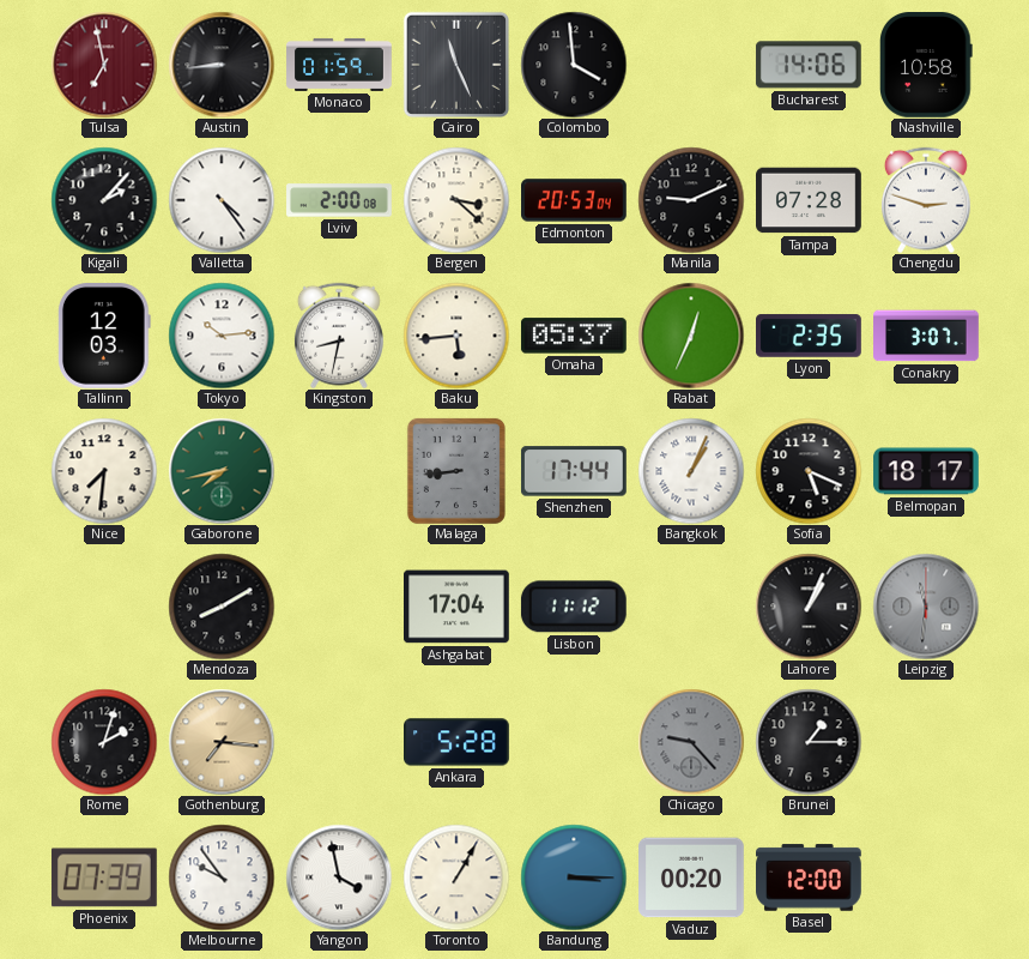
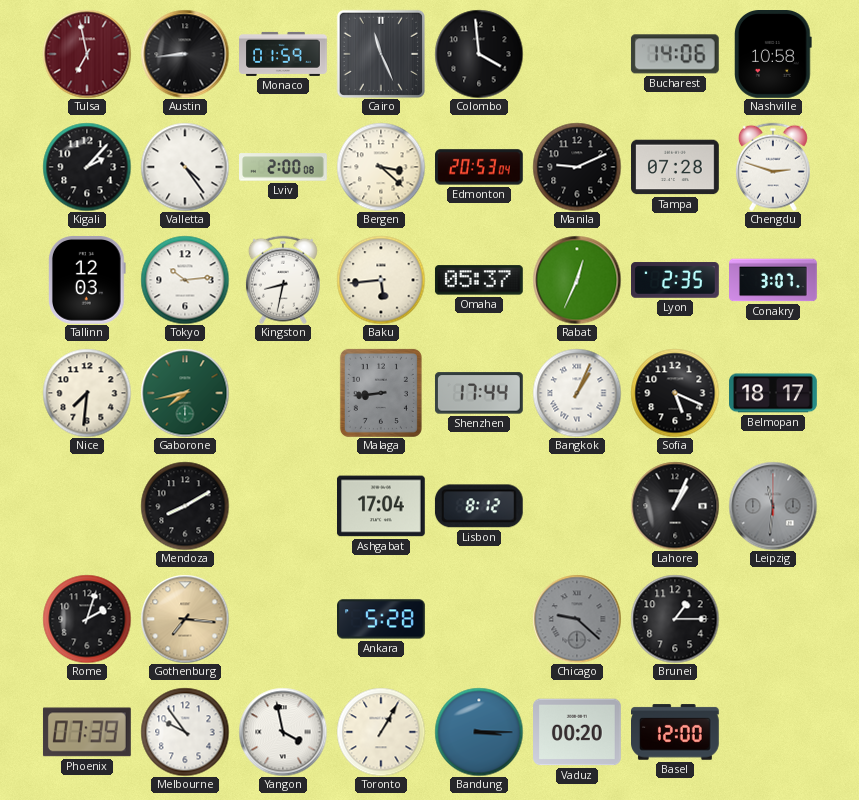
Lisbon: 11:12 -> 8:12
Chicago: 9:23 -> 9:22
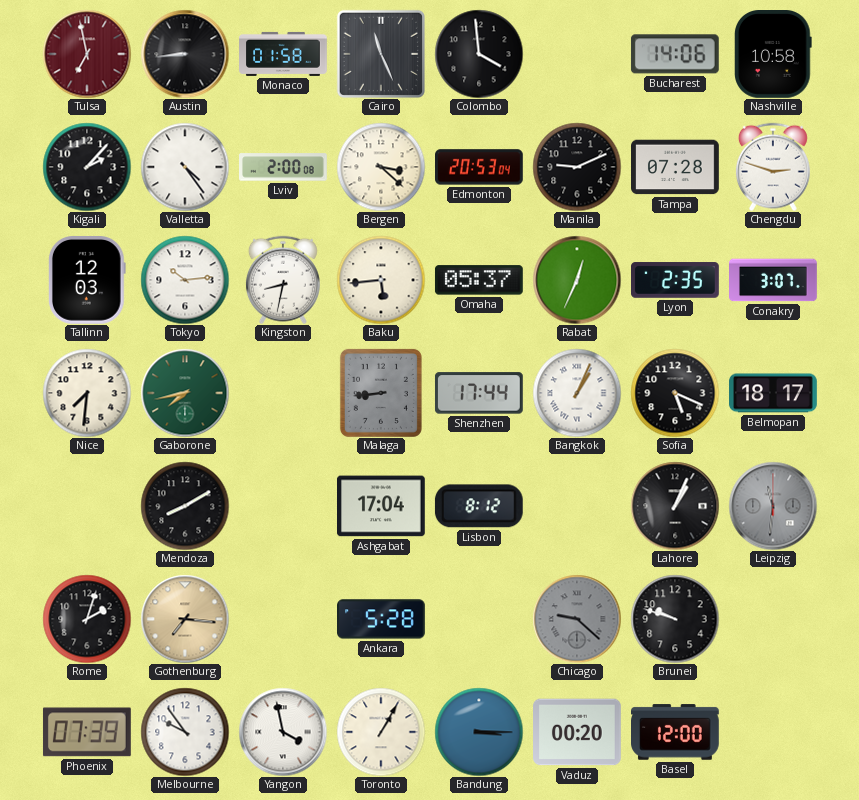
Monaco: 01:59 -> 01:58
Brunei: 1:15 -> 9:48
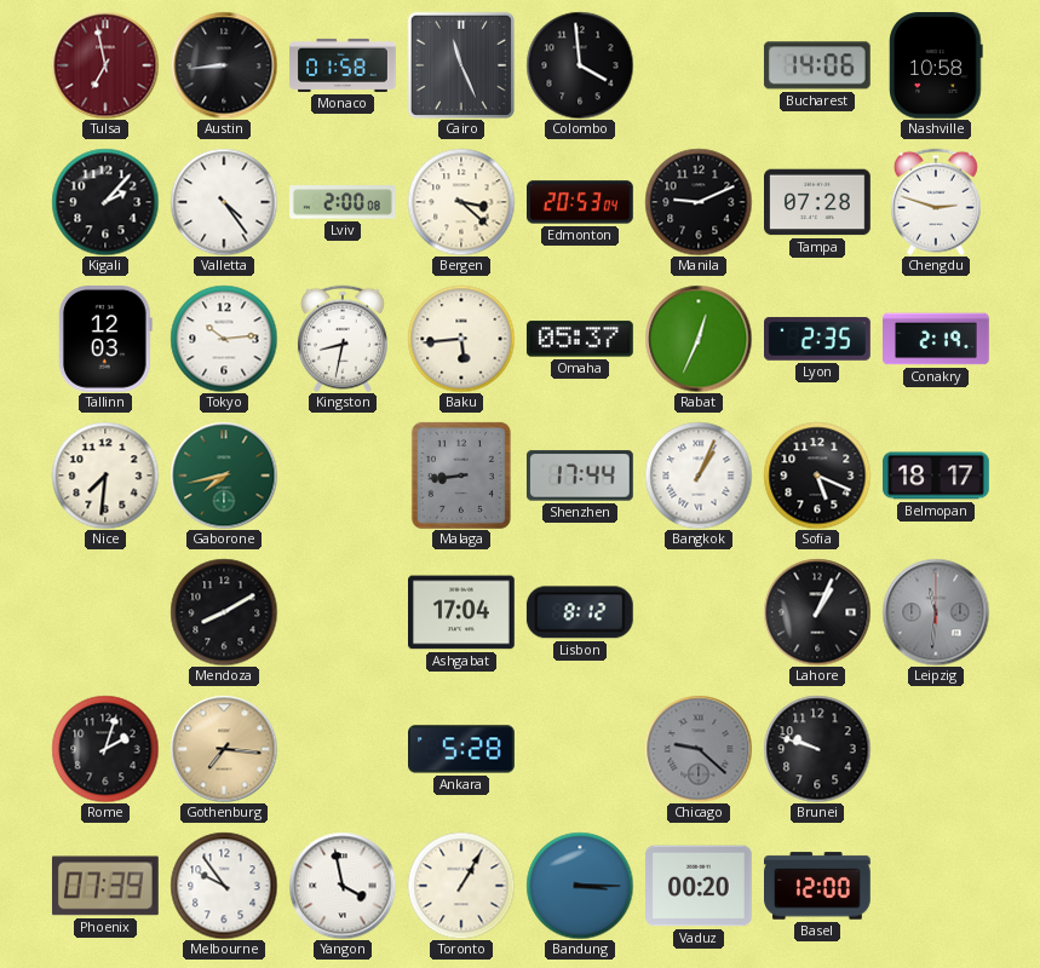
Conakry: 3:07 -> 2:19
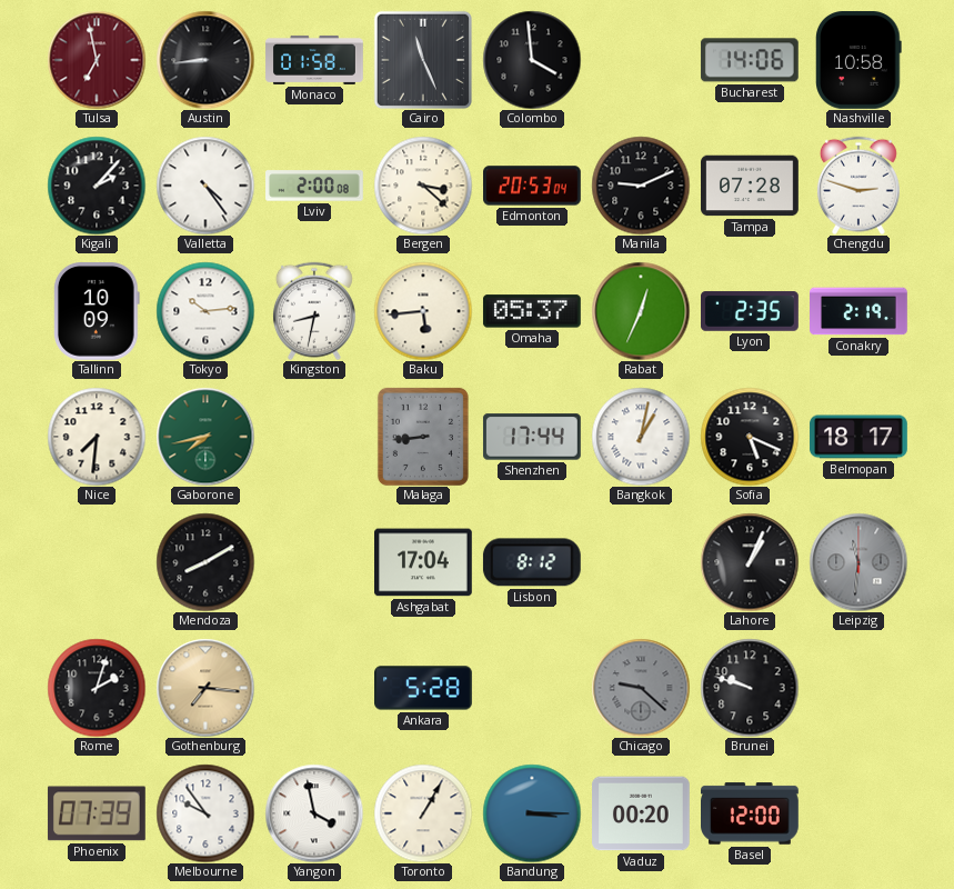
Tallinn: 12:03 -> 10:09
Bangkok: 1:04 -> 1:02
